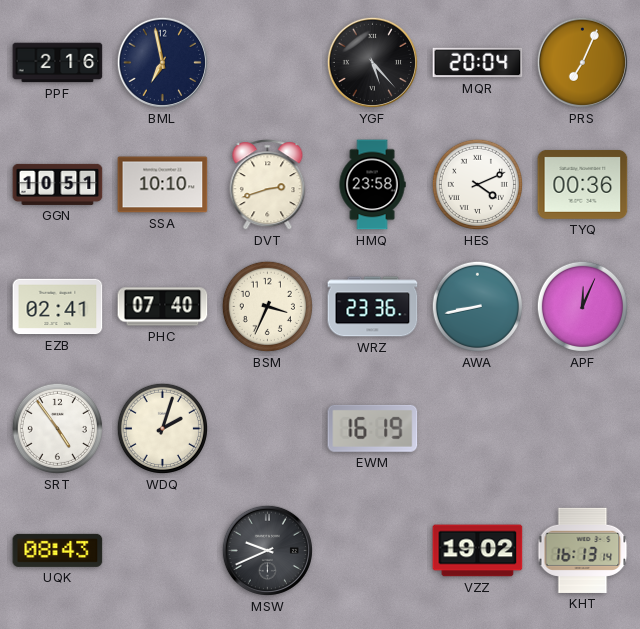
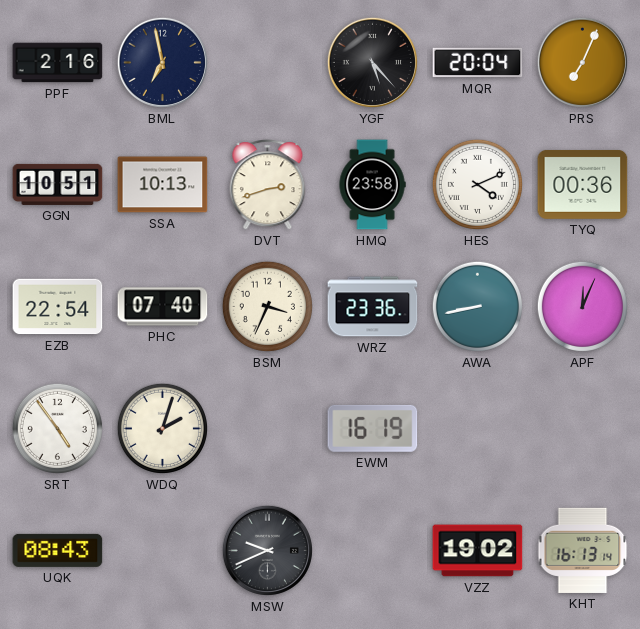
SSA: 10:10 -> 10:13
EZB: 02:41 -> 22:54
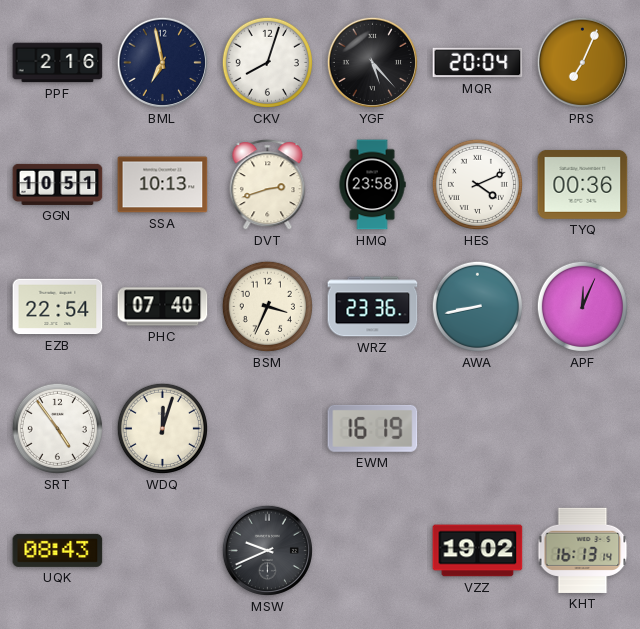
CKV: none -> 8:03
WDQ: 2:03 -> 12:03
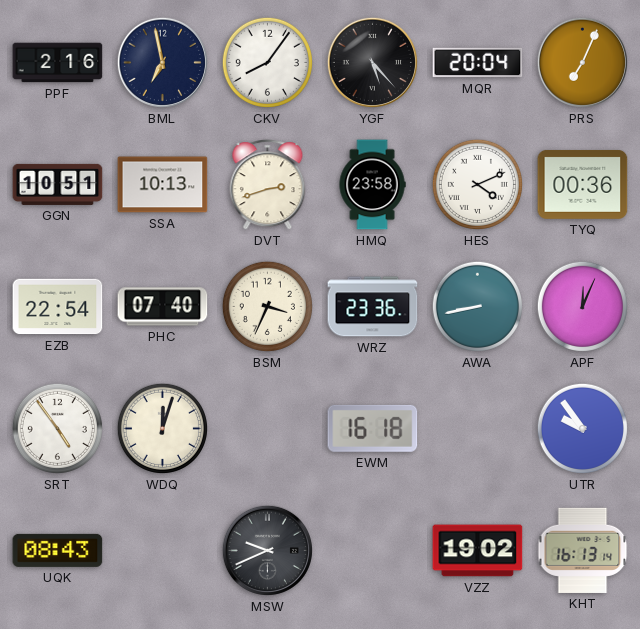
CKV: 8:03 -> 8:06
EWM: 16:19 -> 16:18
UTR: none -> 9:54
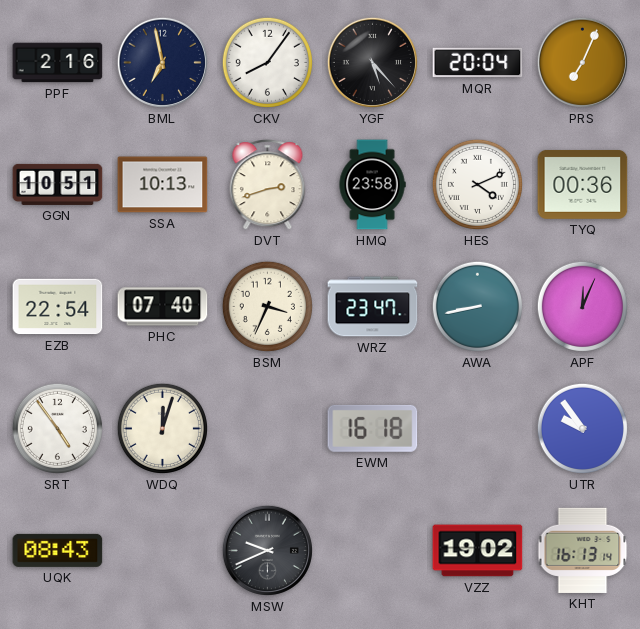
WRZ: 23:36 -> 23:47
